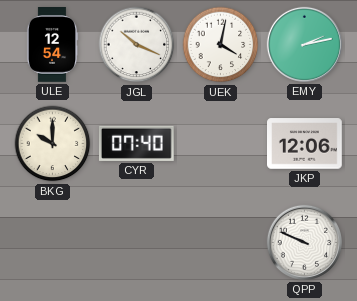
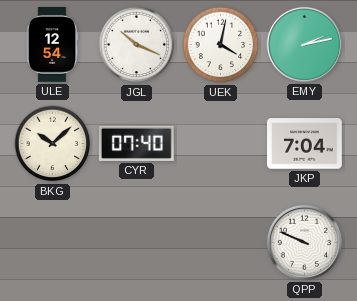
BKG: 10:00 -> 10:08
JKP: 12:06 -> 7:04
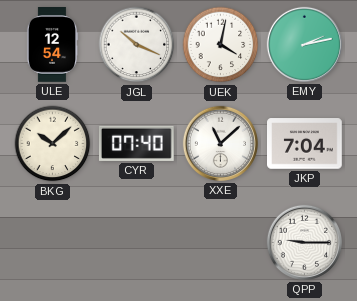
XXE: none -> 11:08
QPP: 9:49 -> 9:15
